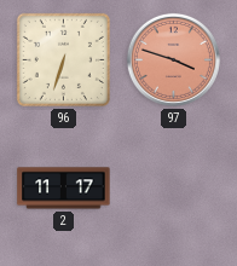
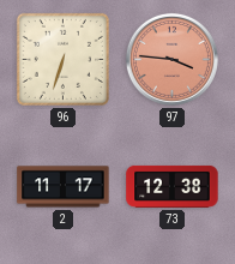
97: 3:48 -> 3:46
73: none -> 12:38
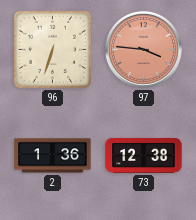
2: 11:17 -> 1:36
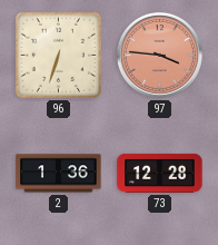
73: 12:38 -> 12:28
